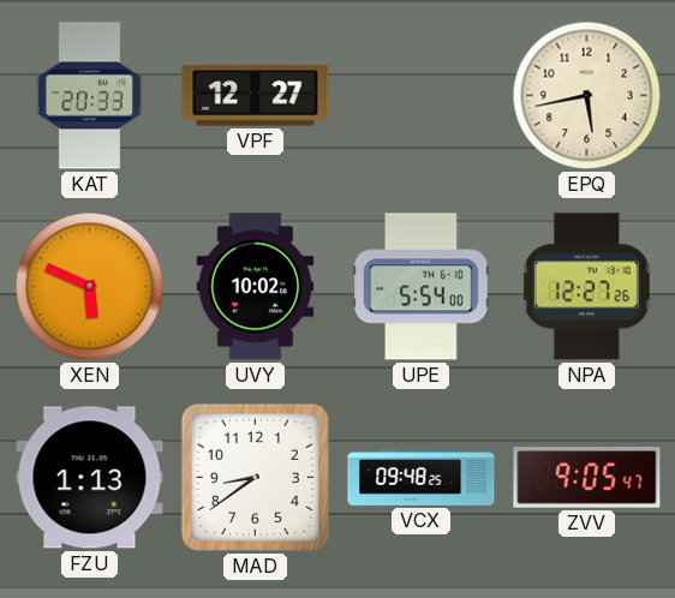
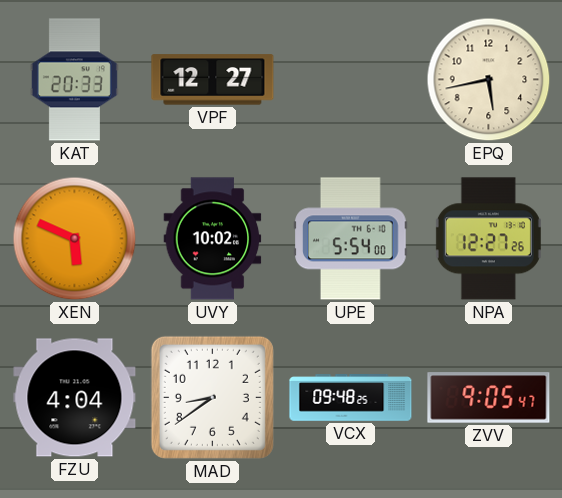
FZU: 1:13 -> 4:04
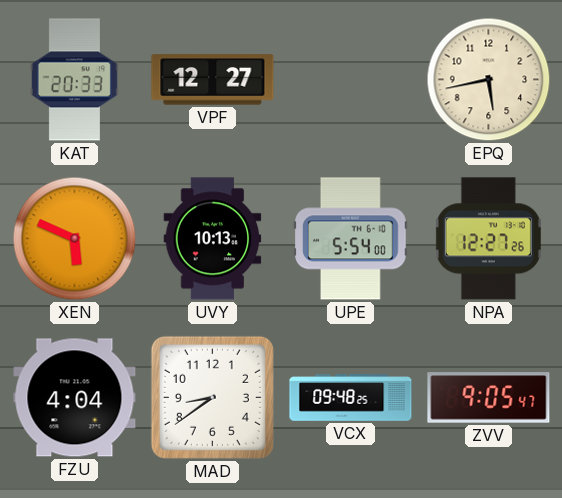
UVY: 10:02 -> 10:13
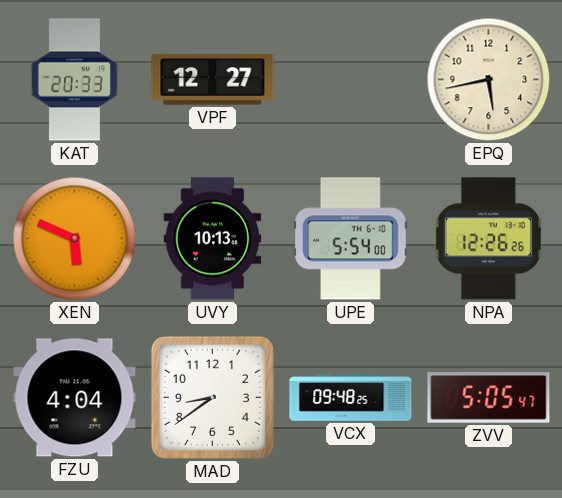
NPA: 12:27 -> 12:26
ZVV: 9:05 -> 5:05
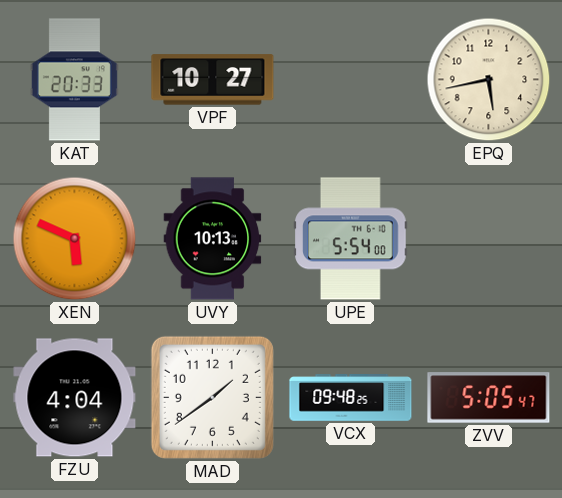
VPF: 12:27 -> 10:27
NPA: 12:26 -> none
MAD: 8:39 -> 1:39
